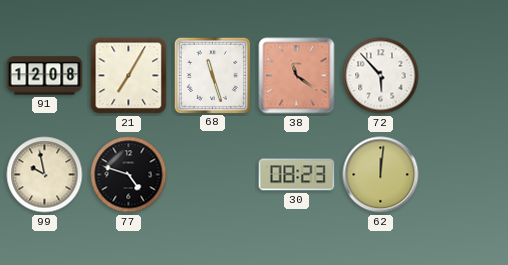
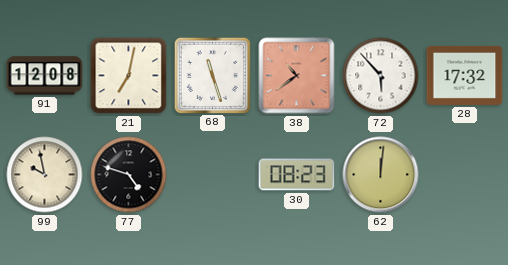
21: 7:05 -> 7:02
38: 11:21 -> 10:39
28: none -> 17:32
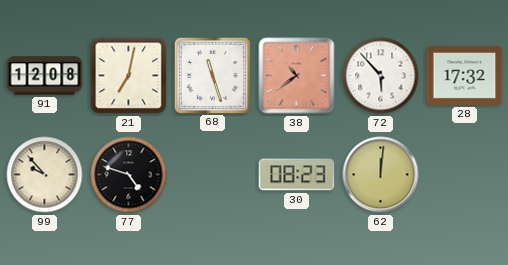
99: 9:58 -> 9:53
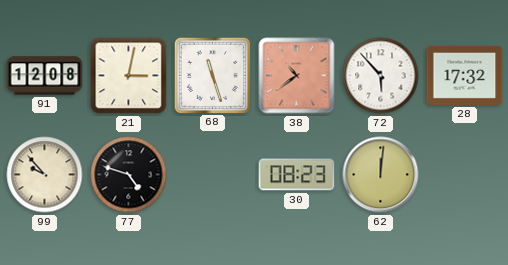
21: 7:02 -> 3:02
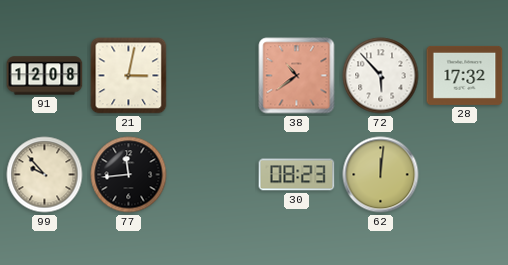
68: 11:27 -> none
77: 4:48 -> 11:44
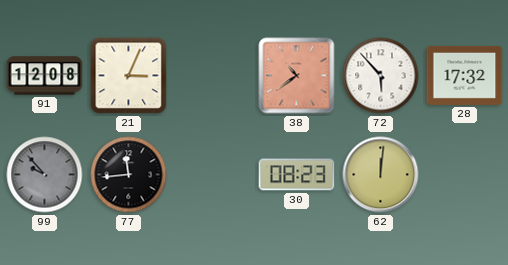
21: 3:02 -> 3:04
99 dial: cream -> grey
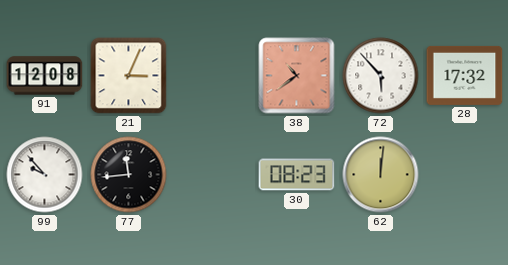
99 dial: grey -> white
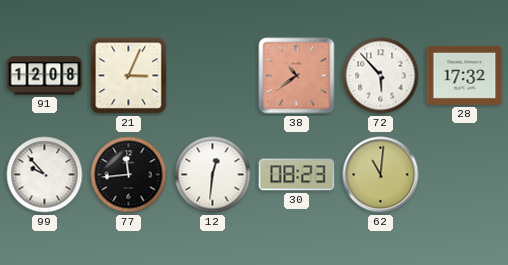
12: none -> 12:31
62: 12:01 -> 11:01
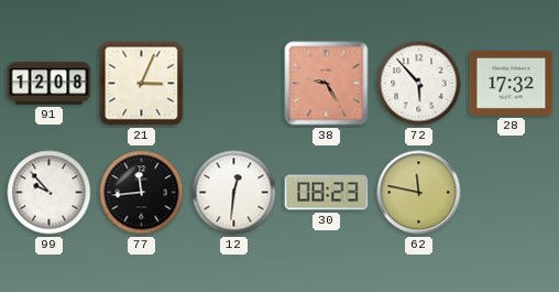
38: 10:39 -> 9:25
62: 11:01 -> 11:47
